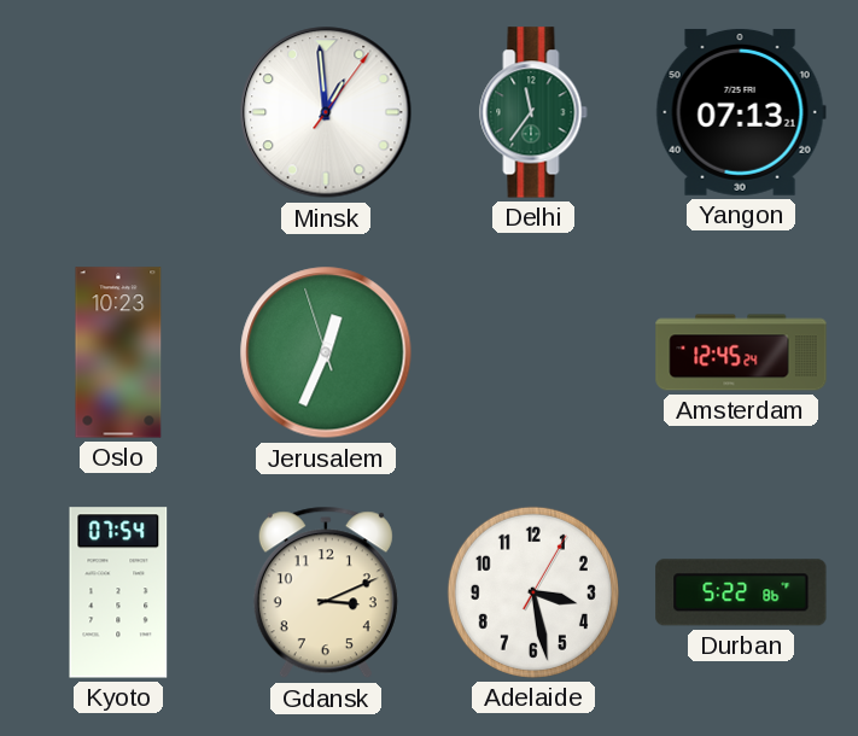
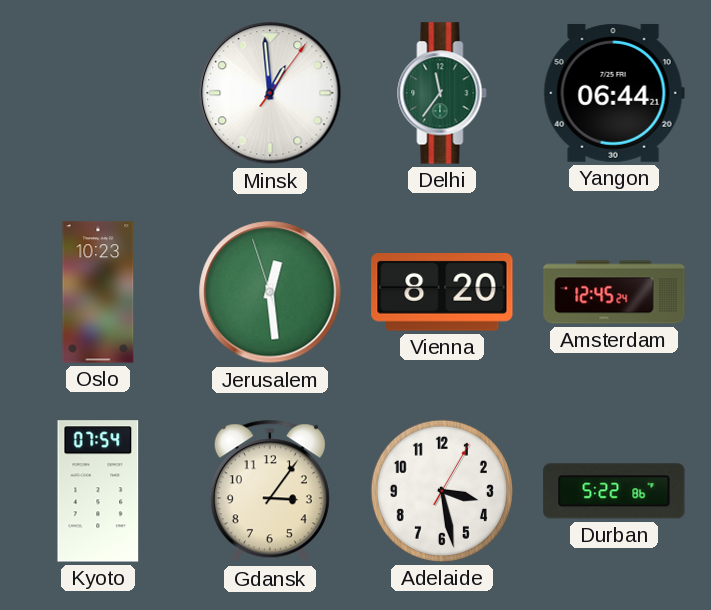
Yangon: 07:13 -> 06:44
Jerusalem: 12:33 -> 12:28
Vienna: none -> 8:20
Gdansk: 3:11 -> 3:06
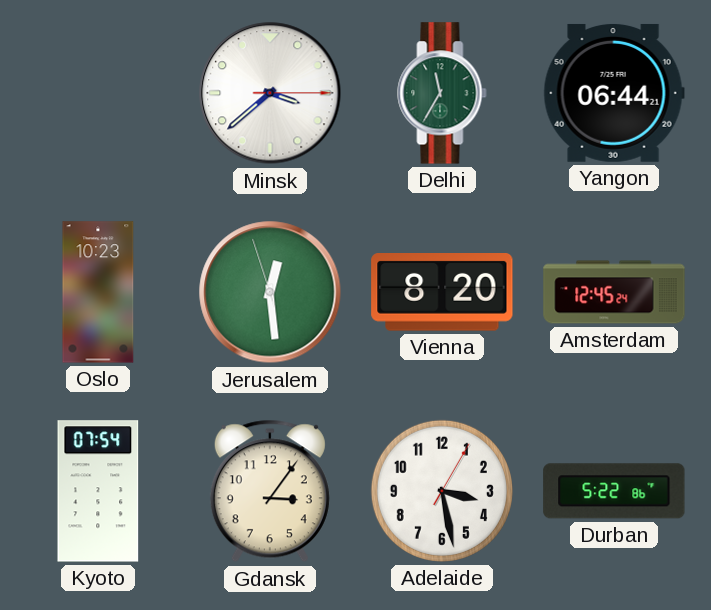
Minsk: 12:59 -> 3:38
Delhi: 11:36 -> 11:35
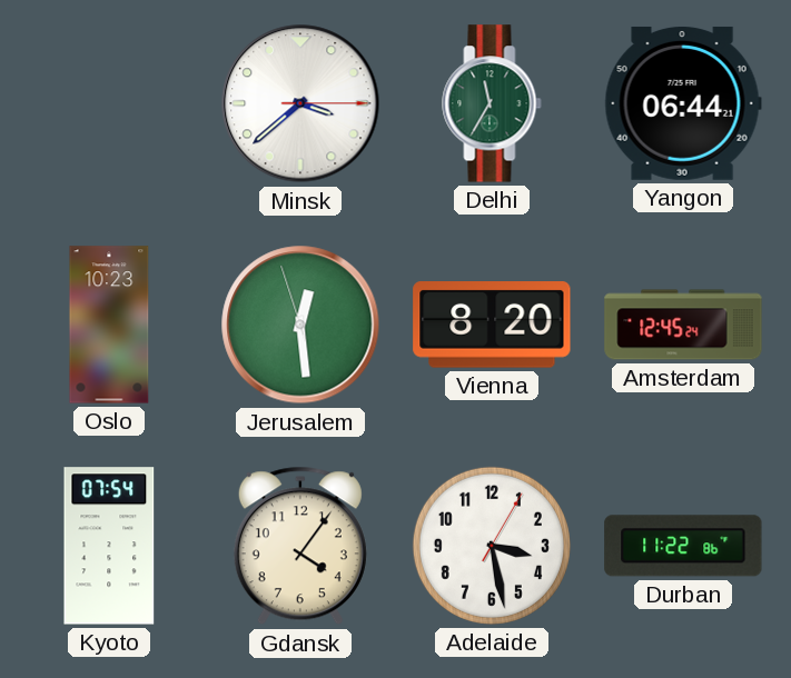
Gdansk: 3:06 -> 4:06
Durban: 5:22 -> 11:22
